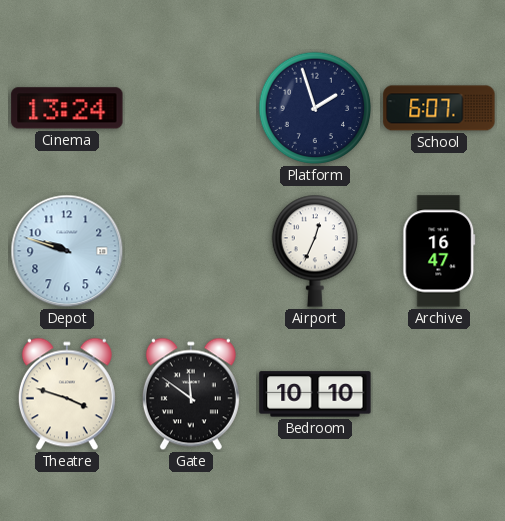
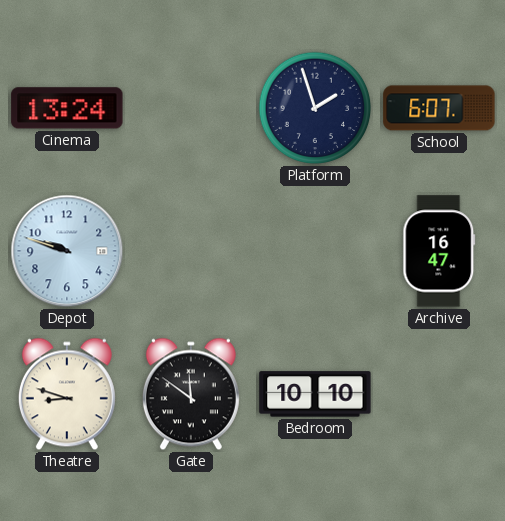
Airport: 12:34 -> none
Theatre: 3:48 -> 8:48
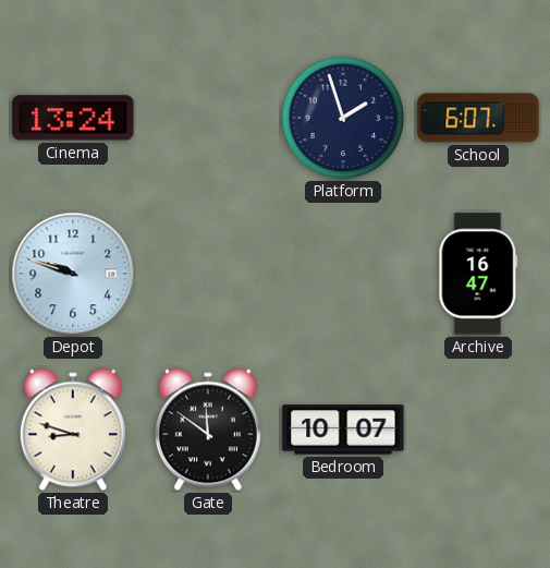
Bedroom: 10:10 -> 10:07
